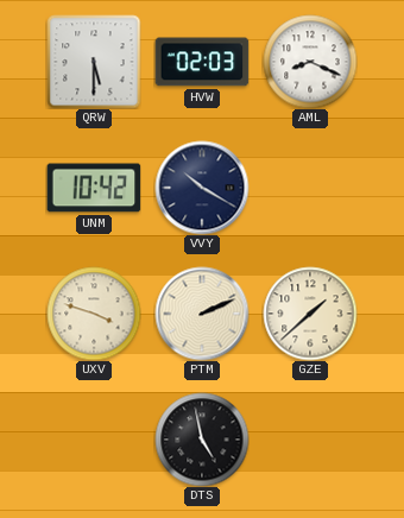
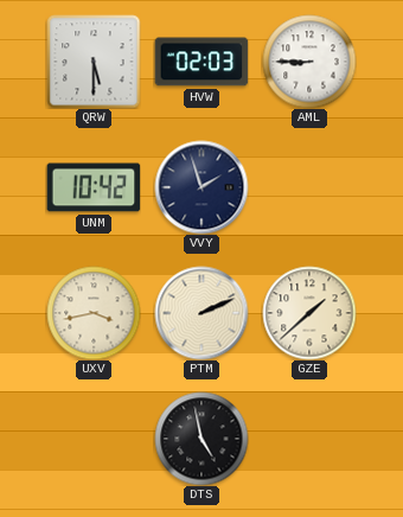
AML: 8:19 -> 8:45
VVY: 10:20 -> 1:57
UXV: 3:48 -> 3:43
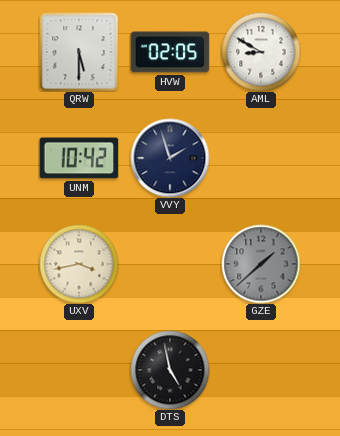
HVW: 02:03 -> 02:05
AML: 8:45 -> 8:50
PTM: 2:11 -> none
GZE dial: cream -> grey
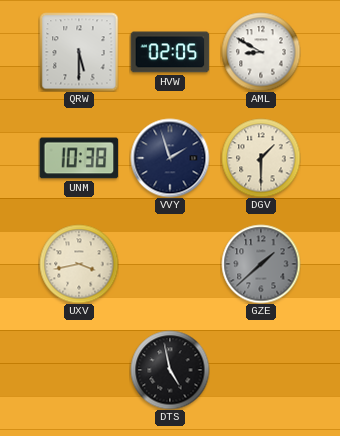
UNM: 10:42 -> 10:38
DGV: none -> 1:30
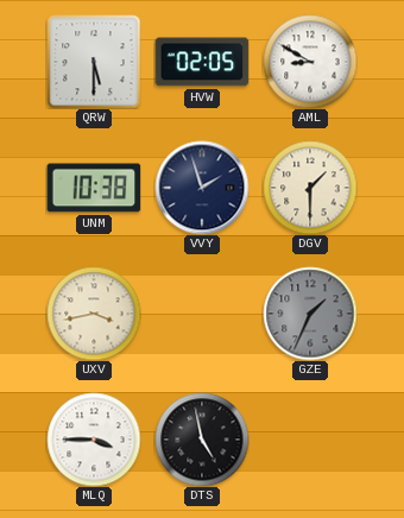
GZE: 1:38 -> 1:34
MLQ: none -> 3:45
